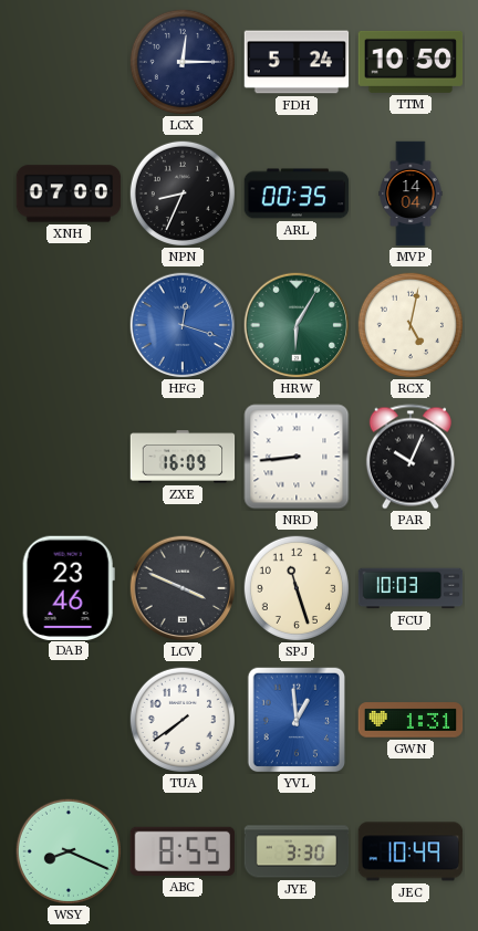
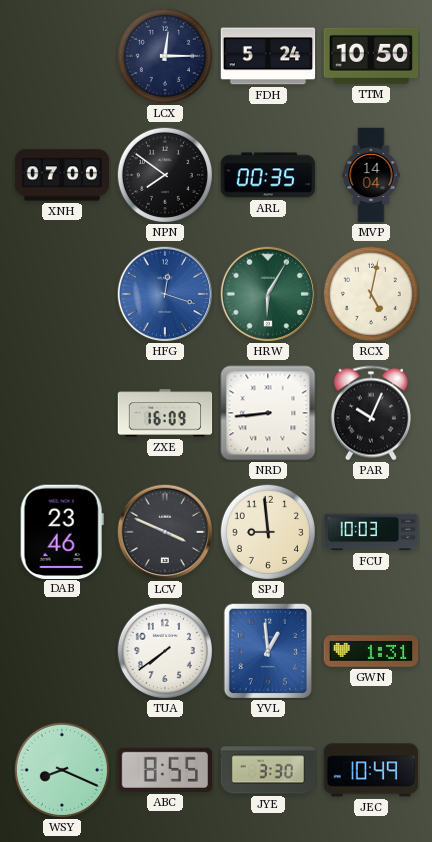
NPN: 8:34 -> 7:51
SPJ: 11:27 -> 8:59
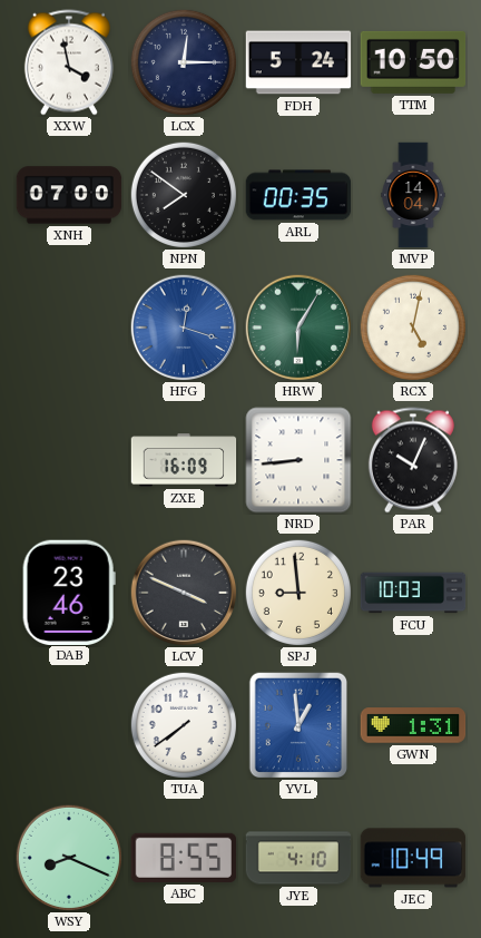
XXW: none -> 3:58
JYE: 3:30 -> 4:10
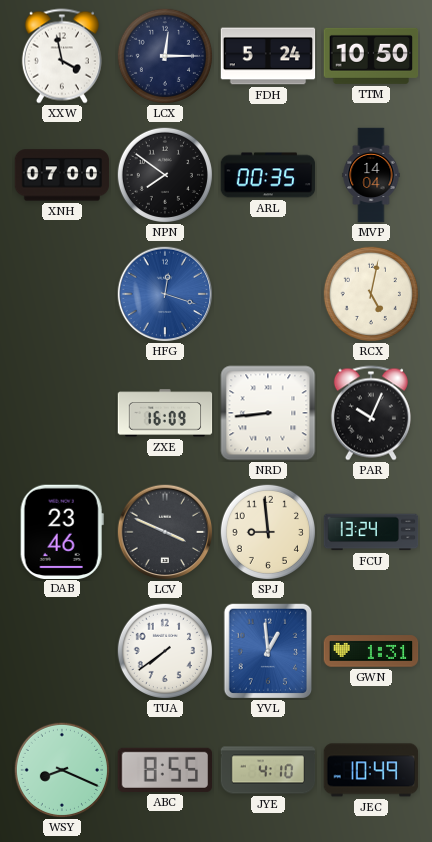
HRW: 6:05 -> none
FCU: 10:03 -> 13:24
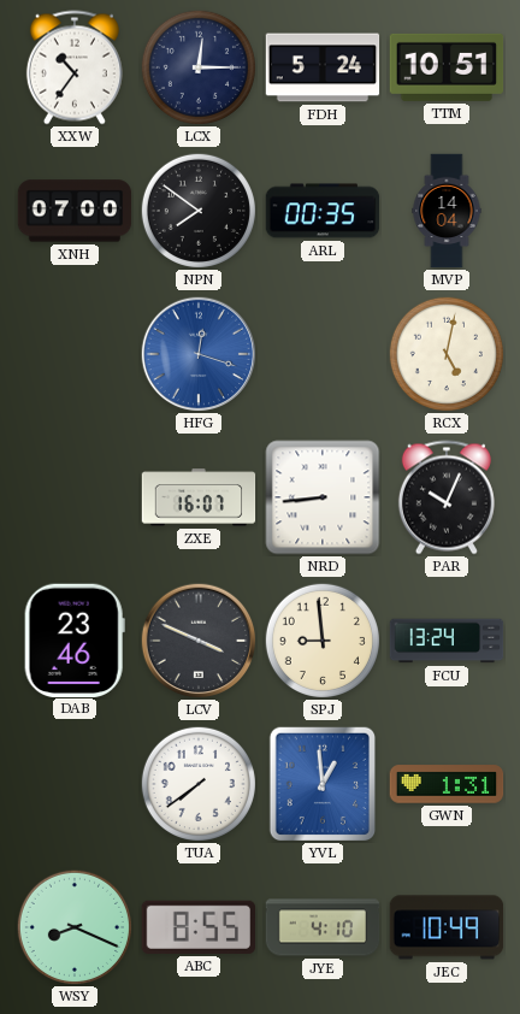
XXW: 3:58 -> 10:36
TTM: 10:50 -> 10:51
ZXE: 16:09 -> 16:07
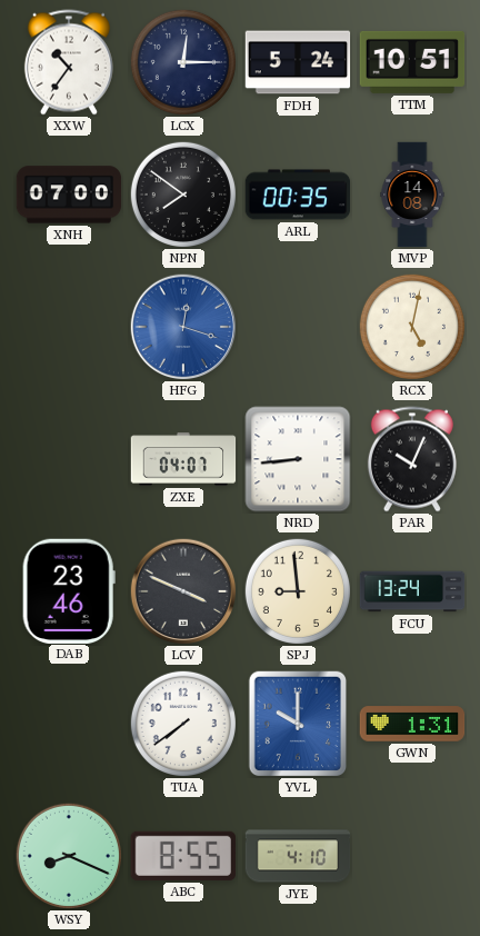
MVP: 14:04 -> 14:08
ZXE: 16:07 -> 04:07
YVL: 12:59 -> 10:00
JEC: 10:49 -> none
